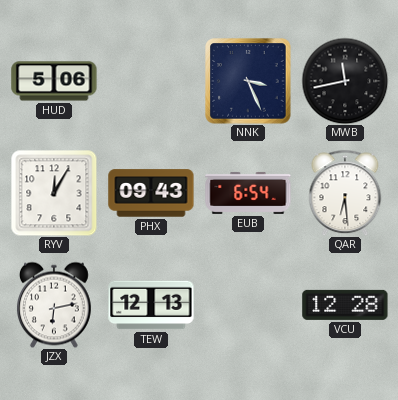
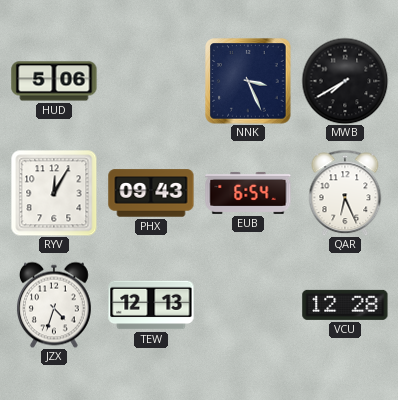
MWB: 11:43 -> 7:40
QAR: 6:29 -> 6:26
JZX: 6:13 -> 4:33
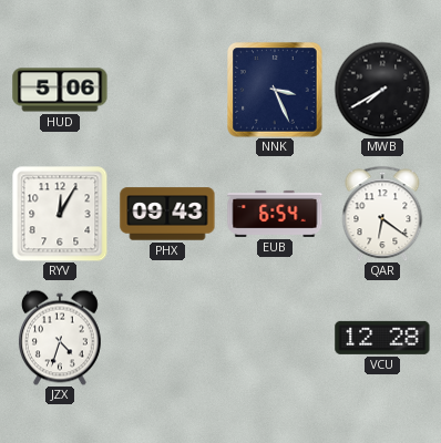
QAR: 6:26 -> 6:21
TEW: 12:13 -> none
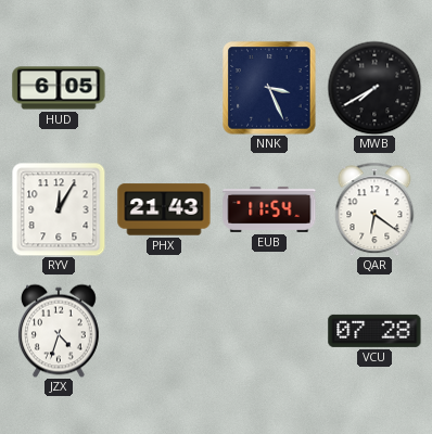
HUD: 5:06 -> 6:05
PHX: 09:43 -> 21:43
EUB: 6:54 -> 11:54
VCU: 12:28 -> 07:28
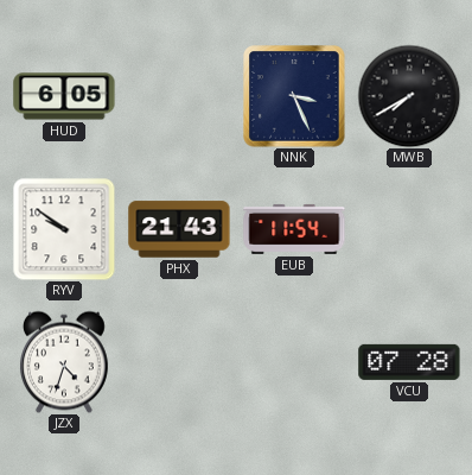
RYV: 12:05 -> 9:51
QAR: 6:21 -> none
